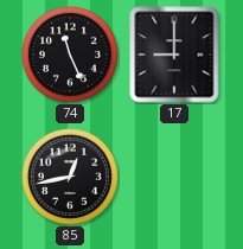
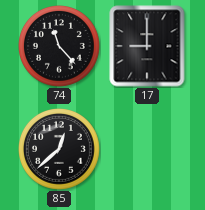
74: 11:26 -> 11:23
85: 12:43 -> 12:38
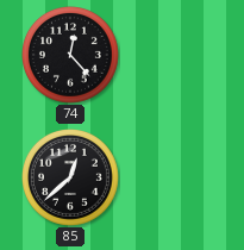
74: 11:23 -> 12:23
17: 9:00 -> none
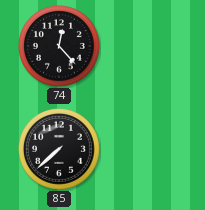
85: 12:38 -> 7:38
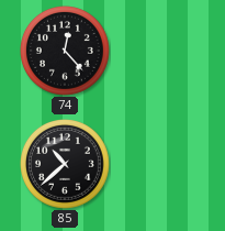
85: 7:38 -> 10:38
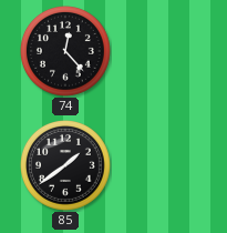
85: 10:38 -> 1:39
